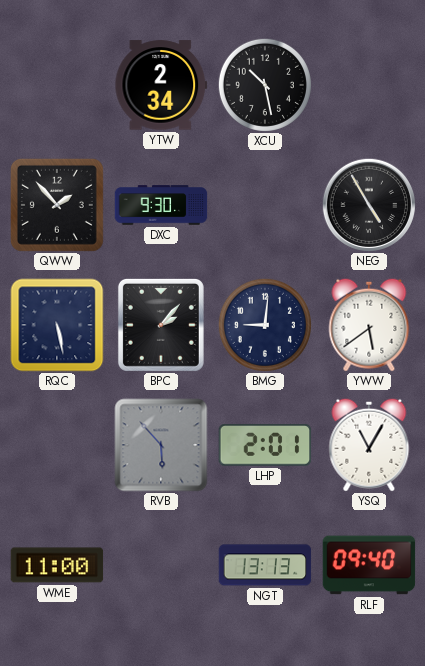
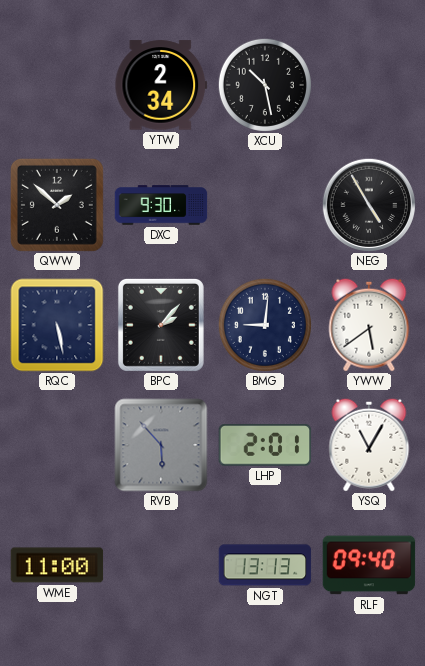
QWW: 1:53 -> 1:52
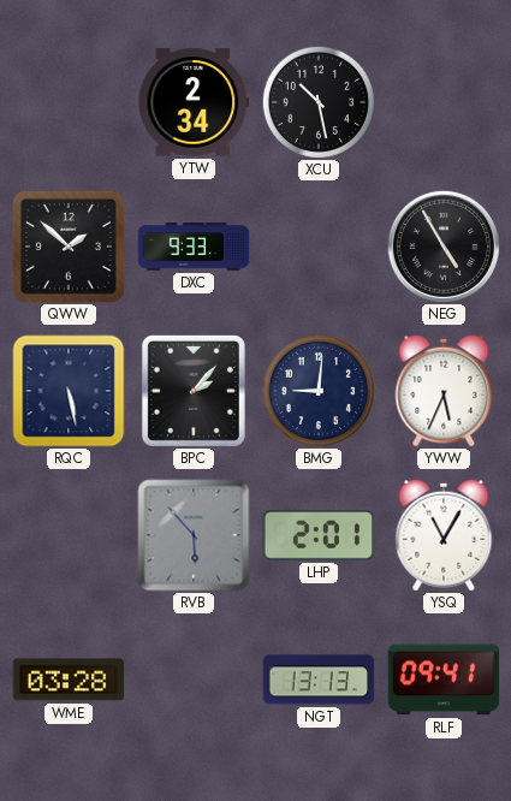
DXC: 9:30 -> 9:33
YWW: 5:39 -> 5:34
WME: 11:00 -> 03:28
RLF: 09:40 -> 09:41
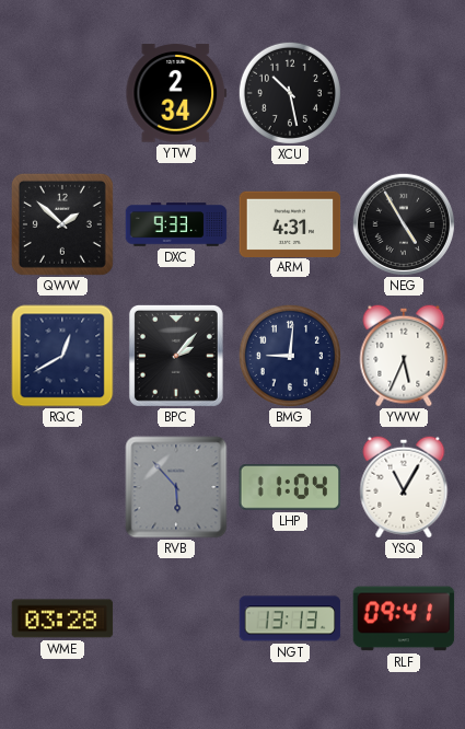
ARM: none -> 4:31
RQC: 5:28 -> 12:40
LHP: 2:01 -> 11:04
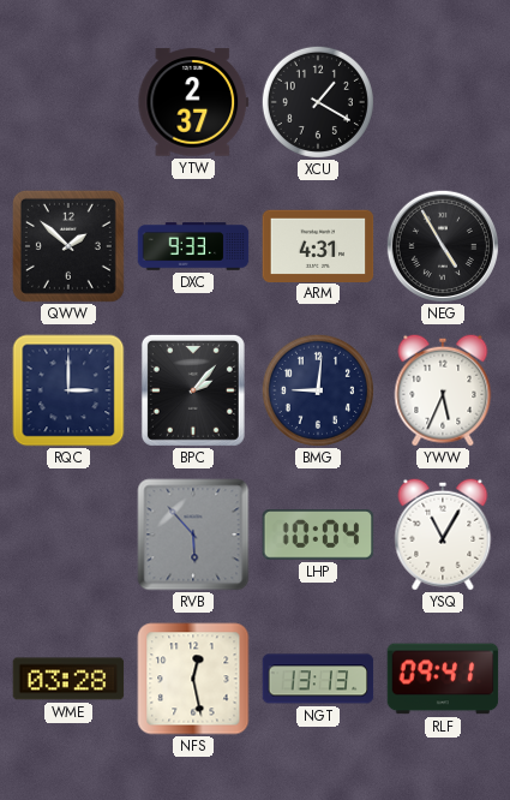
YTW: 2:34 -> 2:37
XCU: 10:28 -> 1:20
RQC: 12:40 -> 3:00
LHP: 11:04 -> 10:04
NFS: none -> 12:28
